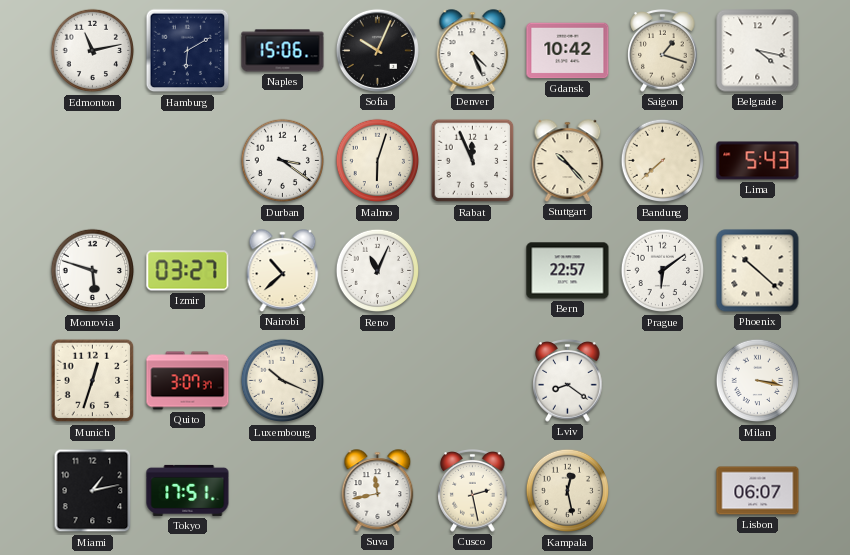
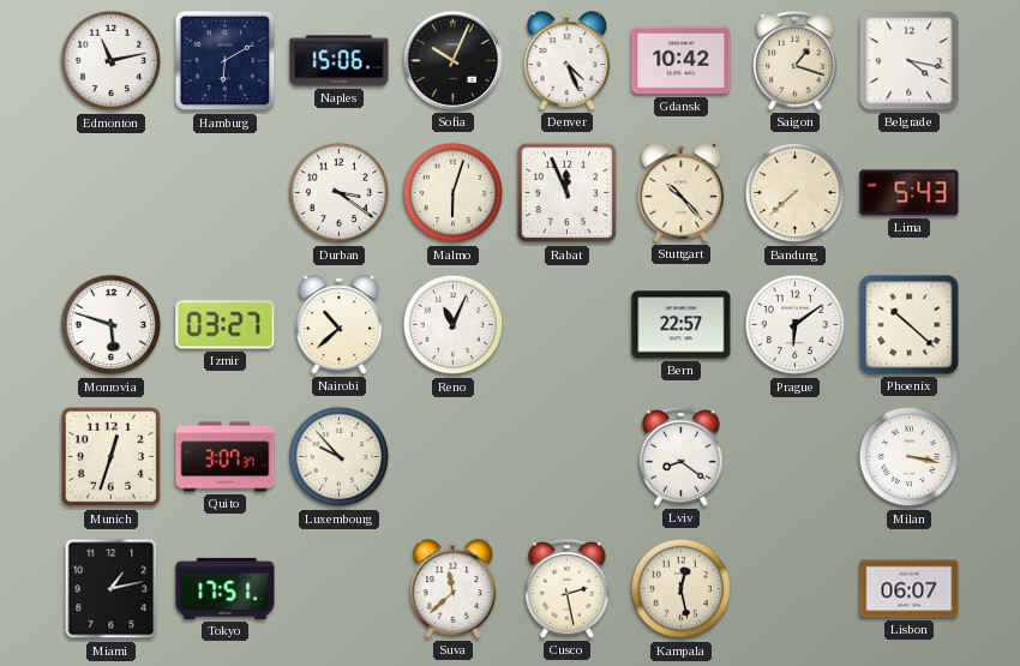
Luxembourg: 10:19 -> 9:53
Suva: 11:43 -> 11:38
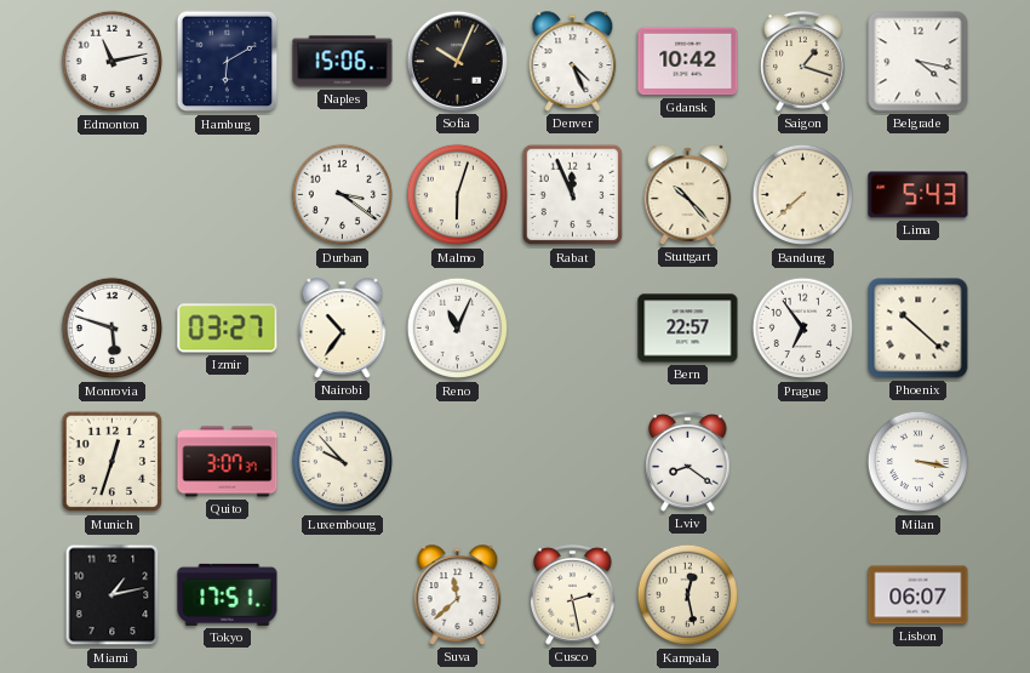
Nairobi: 10:38 -> 10:36
Prague: 6:09 -> 6:54
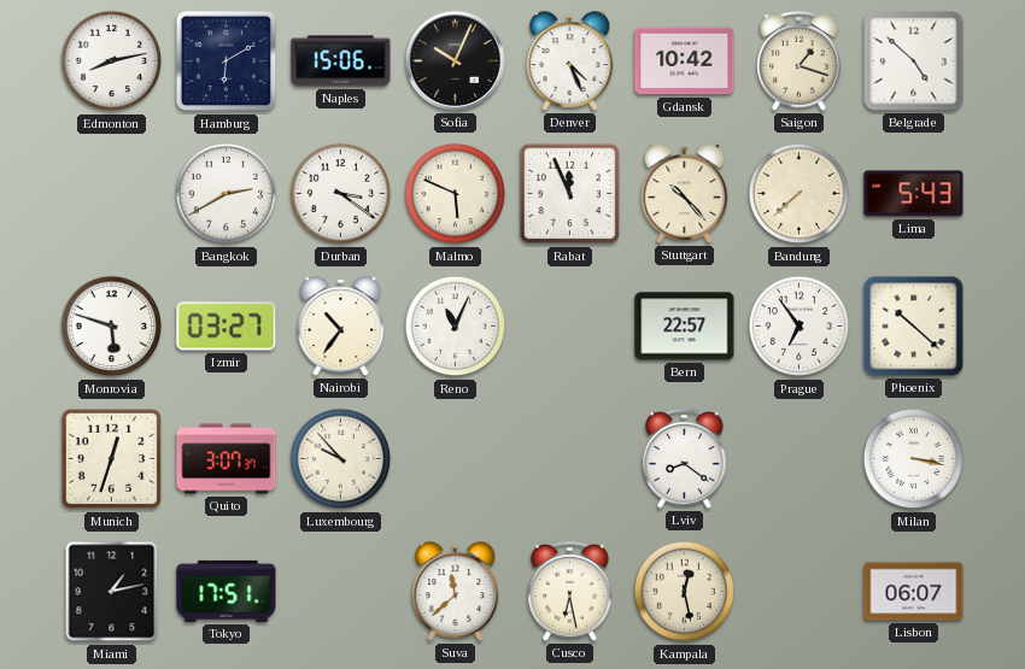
Edmonton: 11:13 -> 8:13
Belgrade: 4:17 -> 4:52
Bangkok: none -> 2:40
Malmo: 6:03 -> 5:49
Cusco: 2:28 -> 6:28
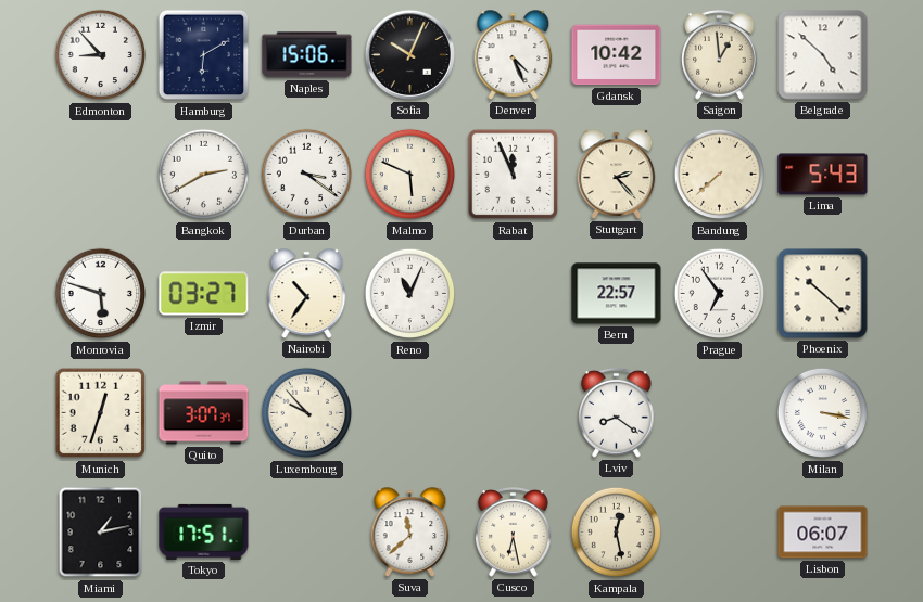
Edmonton: 8:13 -> 8:53
Saigon: 1:18 -> 12:59
Stuttgart: 10:23 -> 2:23
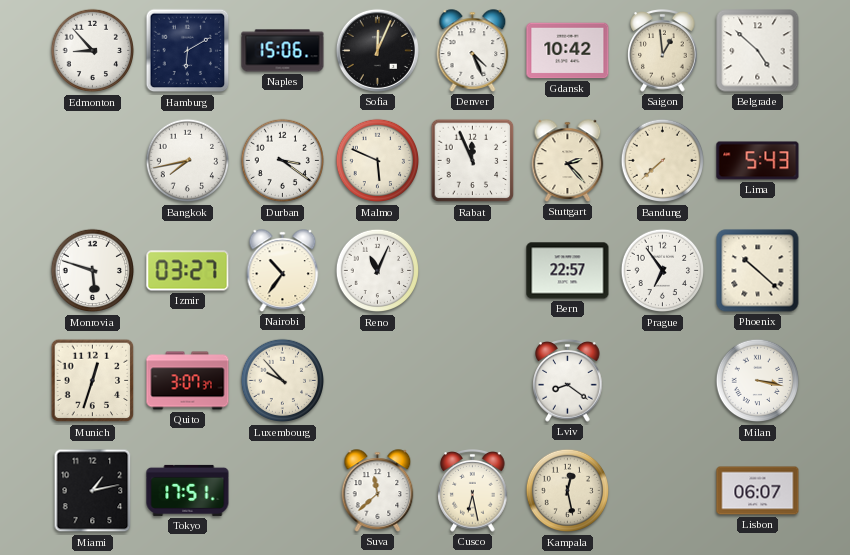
Sofia: 10:04 -> 12:04
Bangkok: 2:40 -> 7:43
